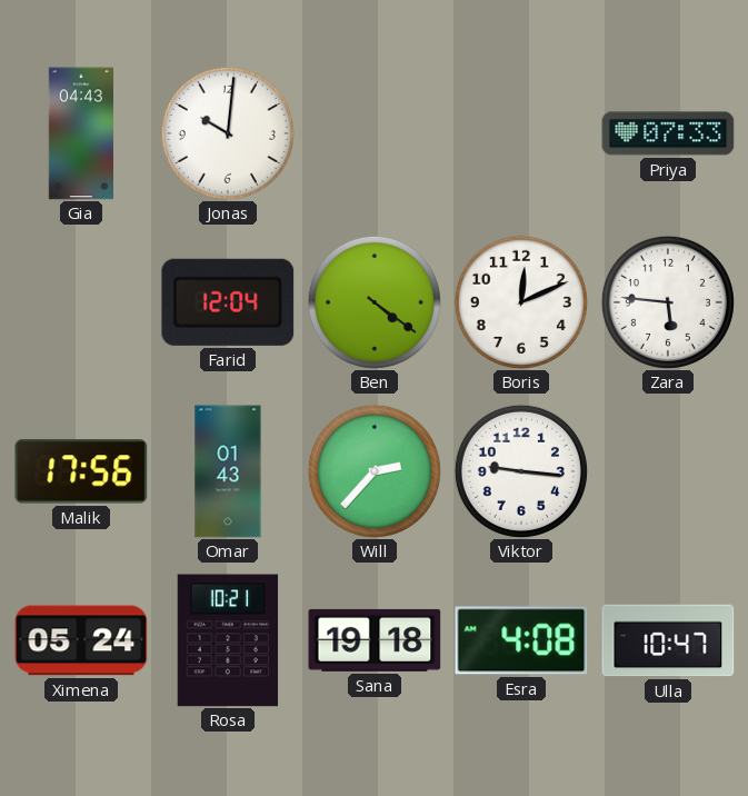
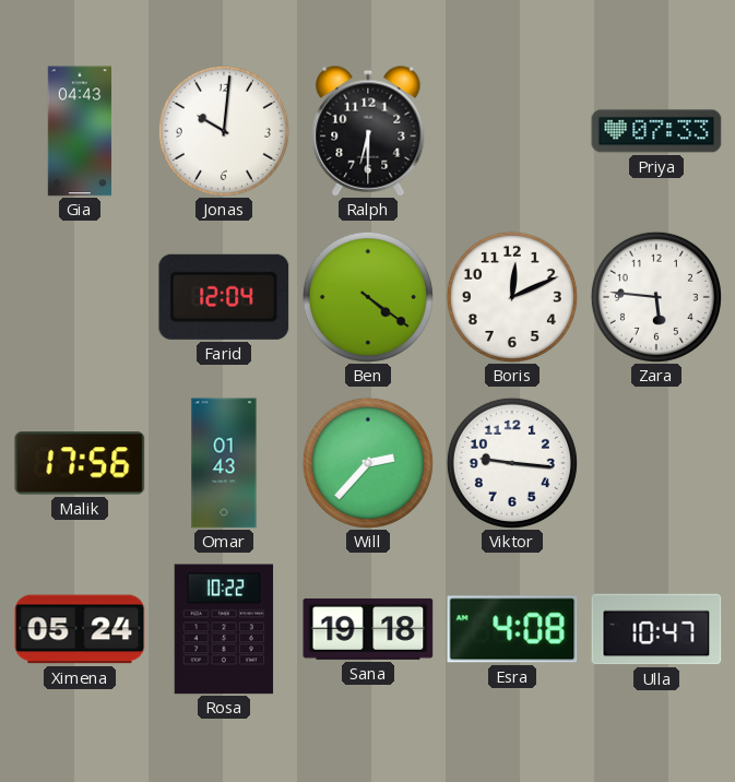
Ralph: none -> 6:30
Rosa: 10:21 -> 10:22
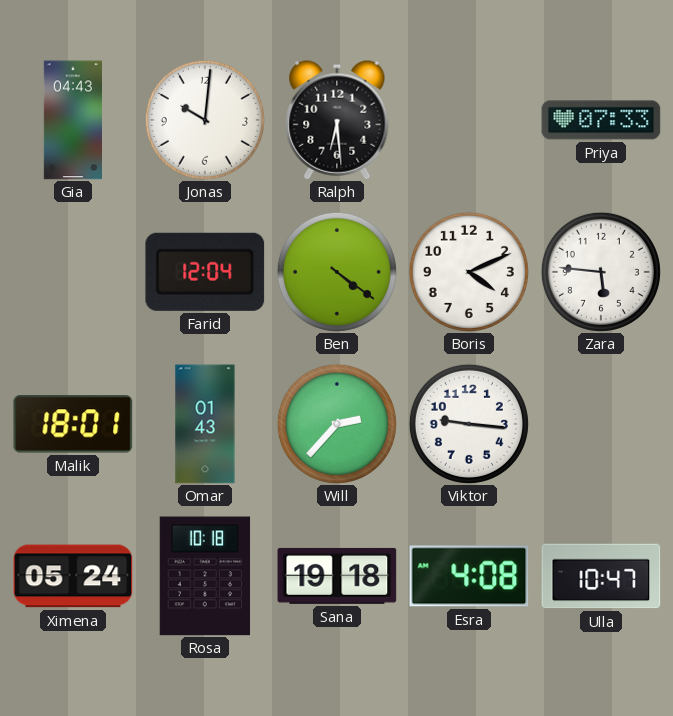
Ralph: 6:30 -> 6:29
Boris: 12:11 -> 4:11
Malik: 17:56 -> 18:01
Rosa: 10:22 -> 10:18
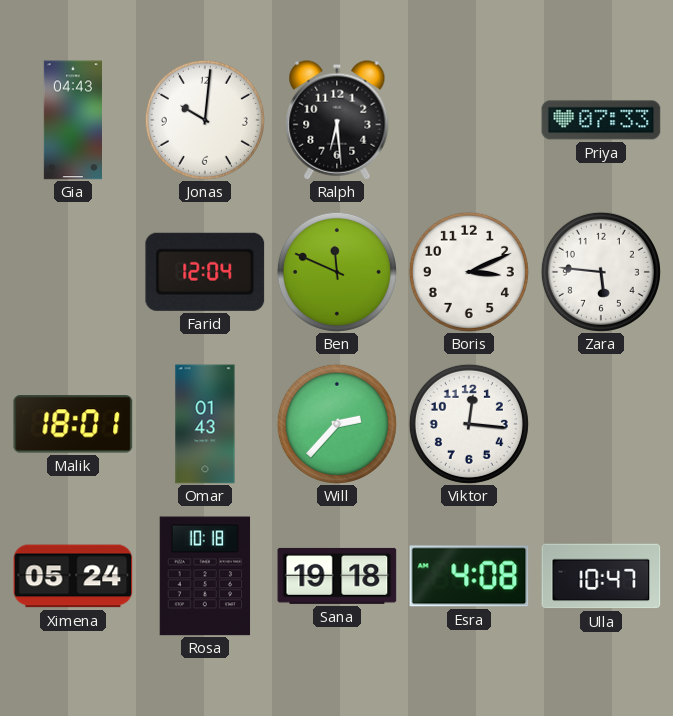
Ben: 4:21 -> 11:49
Boris: 4:11 -> 3:11
Viktor: 9:16 -> 12:16
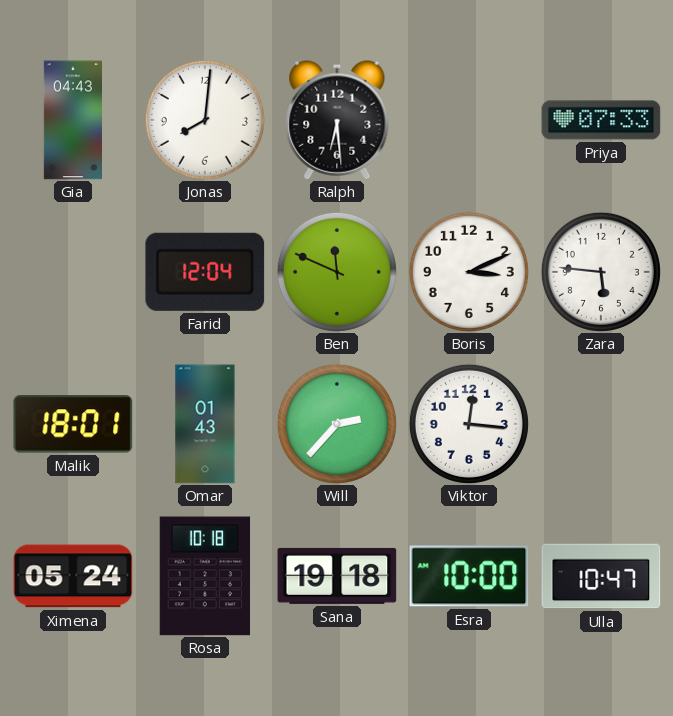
Jonas: 10:01 -> 8:01
Esra: 4:08 -> 10:00
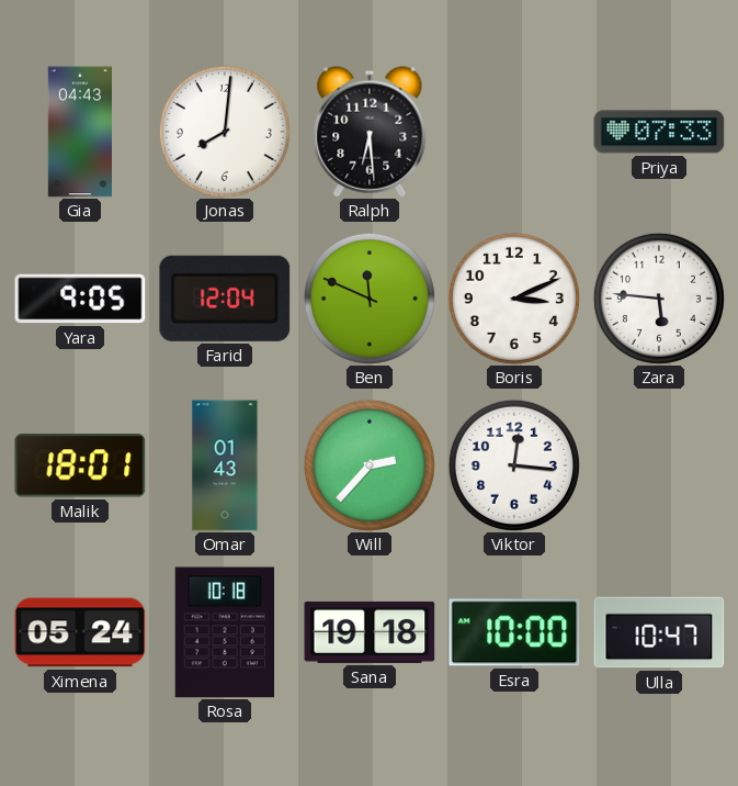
Yara: none -> 9:05
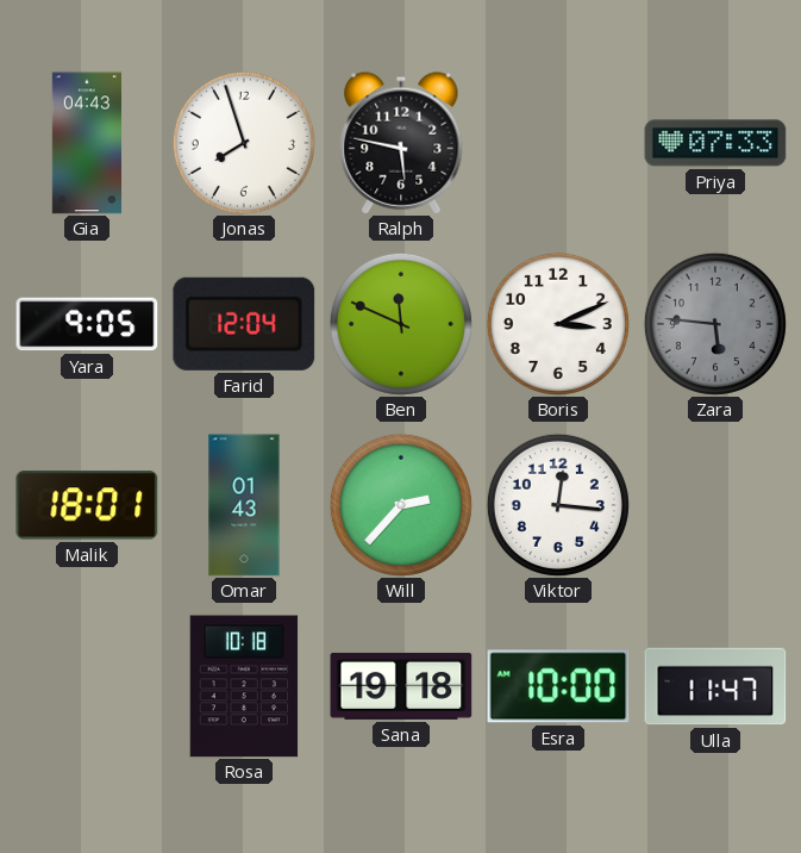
Jonas: 8:01 -> 7:57
Ralph: 6:29 -> 5:47
Zara dial: white -> grey
Ximena: 05:24 -> none
Ulla: 10:47 -> 11:47
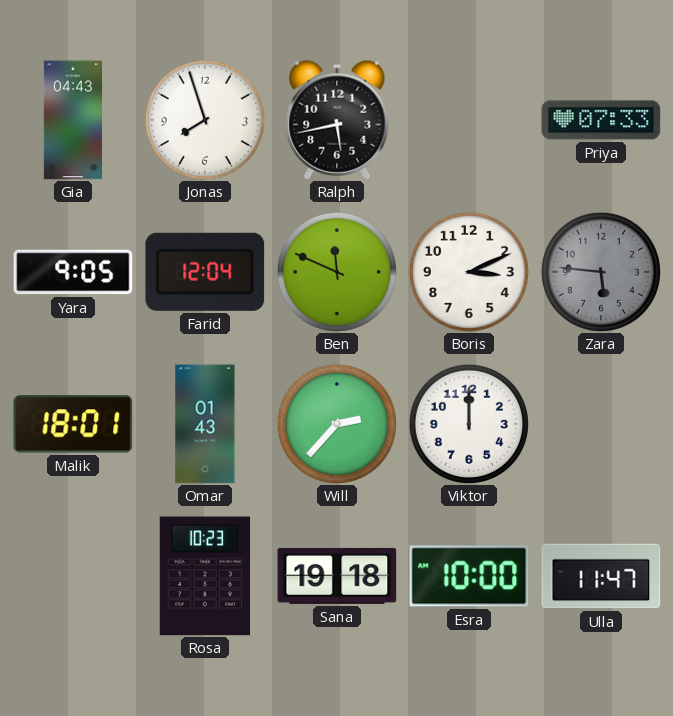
Ralph: 5:47 -> 5:43
Viktor: 12:16 -> 12:00
Rosa: 10:18 -> 10:23
